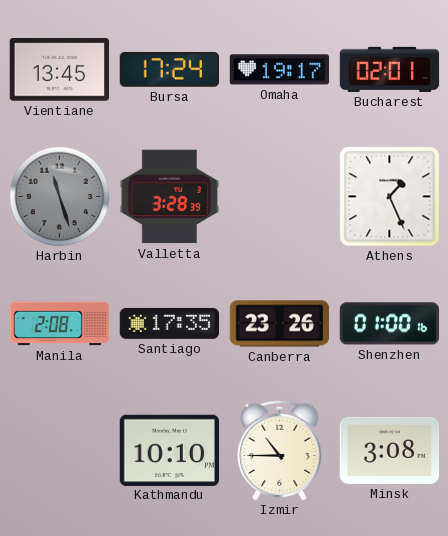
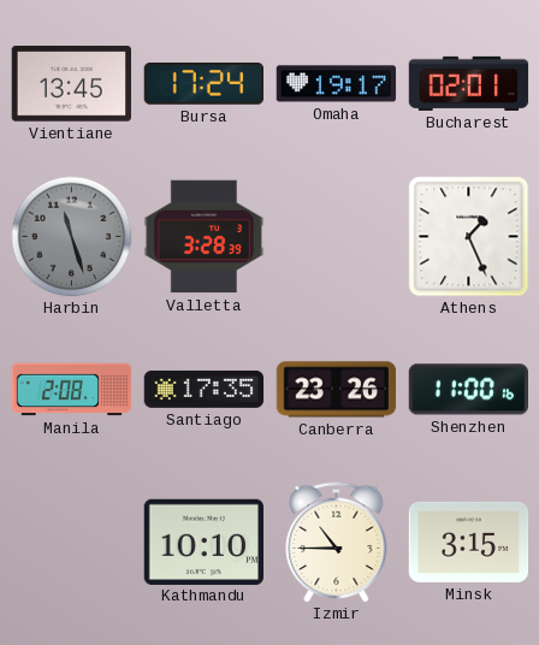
Shenzhen: 01:00 -> 11:00
Minsk: 3:08 -> 3:15
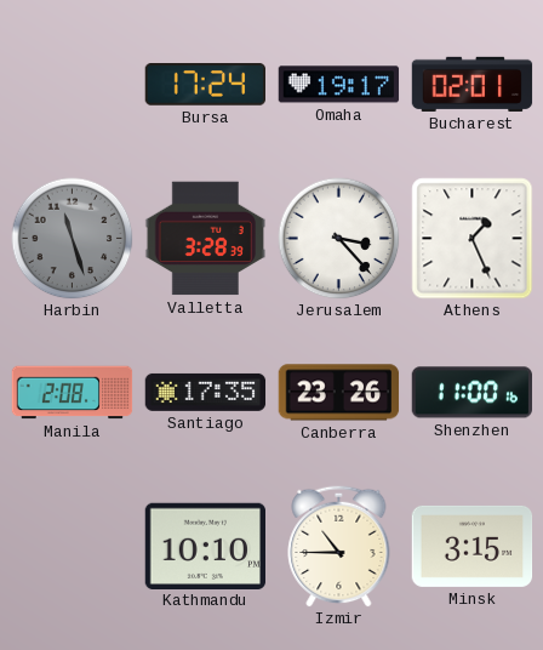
Vientiane: 13:45 -> none
Jerusalem: none -> 3:23
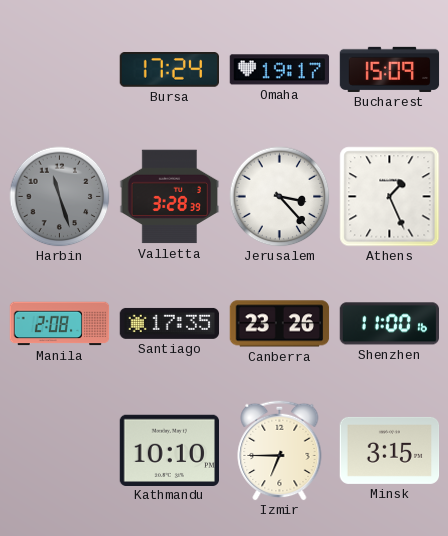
Bucharest: 02:01 -> 15:09
Izmir: 10:45 -> 6:45
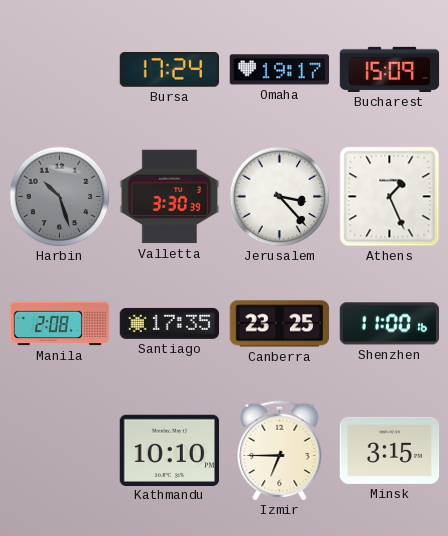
Harbin: 11:27 -> 10:27
Valletta: 3:28 -> 3:30
Canberra: 23:26 -> 23:25
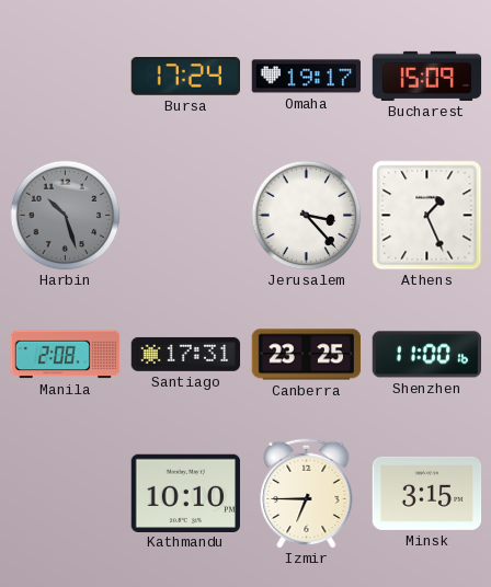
Valletta: 3:30 -> none
Santiago: 17:35 -> 17:31
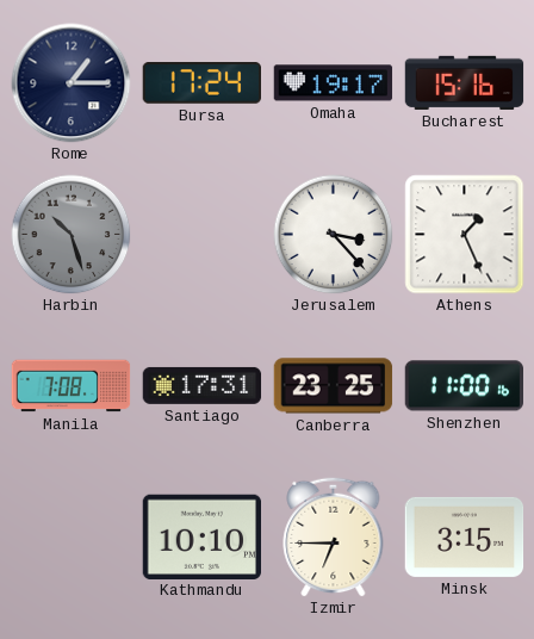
Rome: none -> 1:15
Bucharest: 15:09 -> 15:16
Manila: 2:08 -> 7:08
